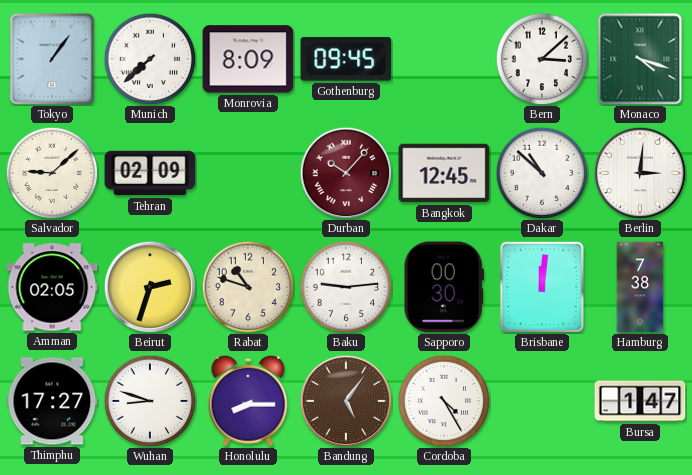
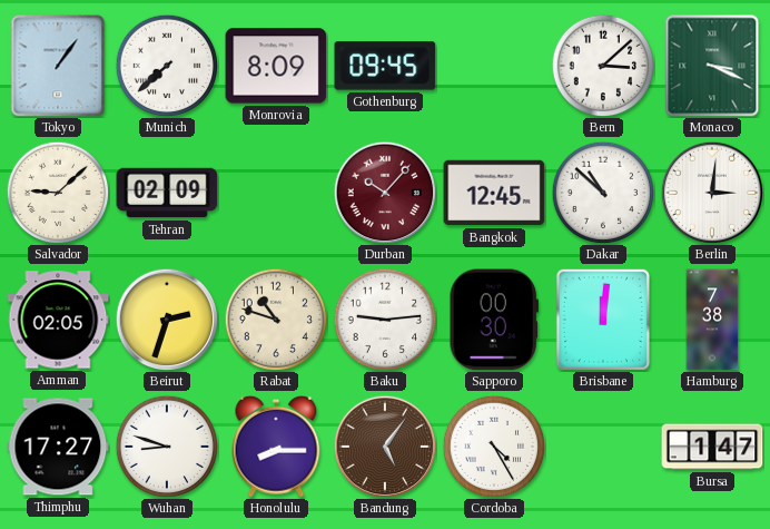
Monaco: 4:18 -> 3:19
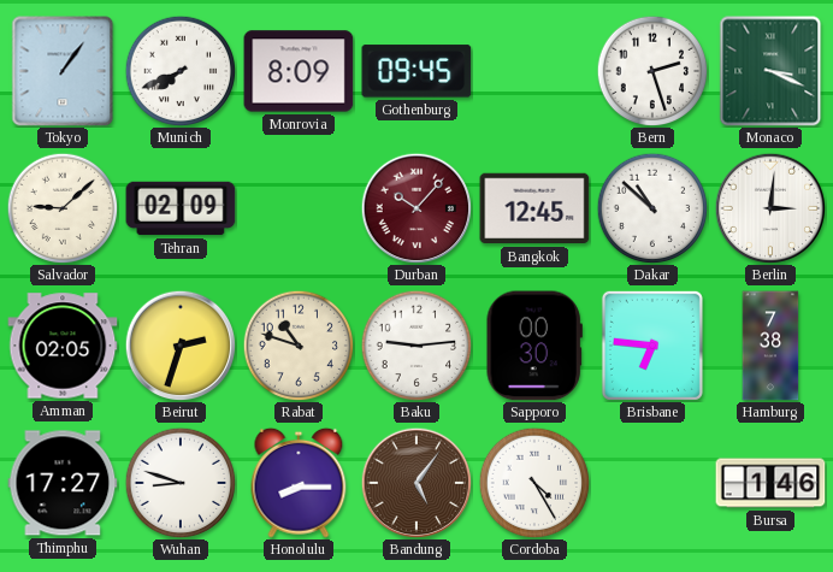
Munich: 7:38 -> 7:41
Bern: 3:08 -> 2:27
Brisbane: 12:01 -> 6:46
Bursa: 1:47 -> 1:46
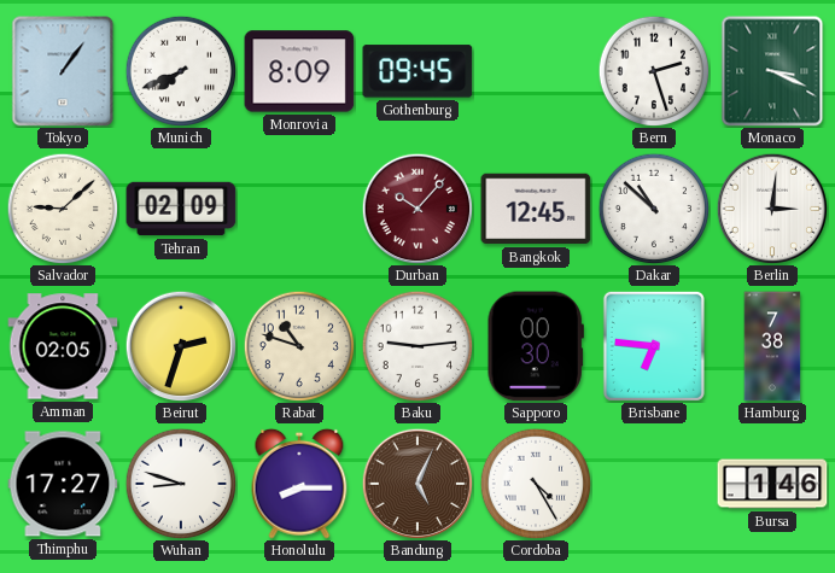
Bandung: 5:06 -> 5:04
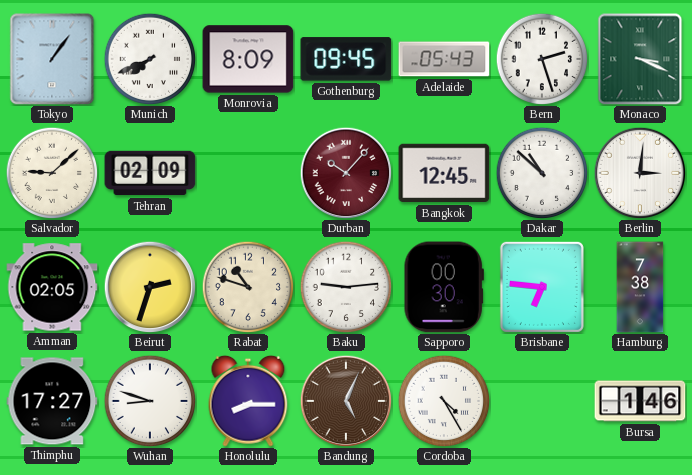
Adelaide: none -> 05:43
